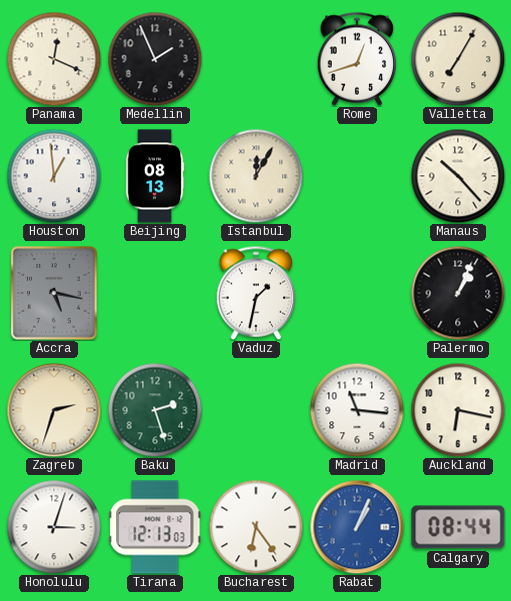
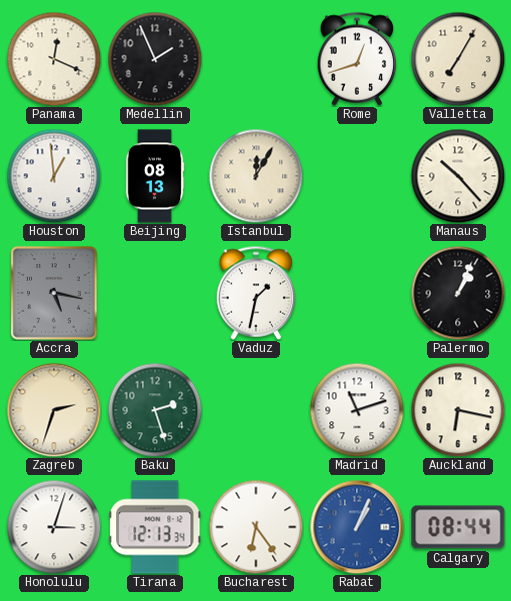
Madrid: 11:16 -> 11:12
Tirana: 12:13:03 -> 12:13:34
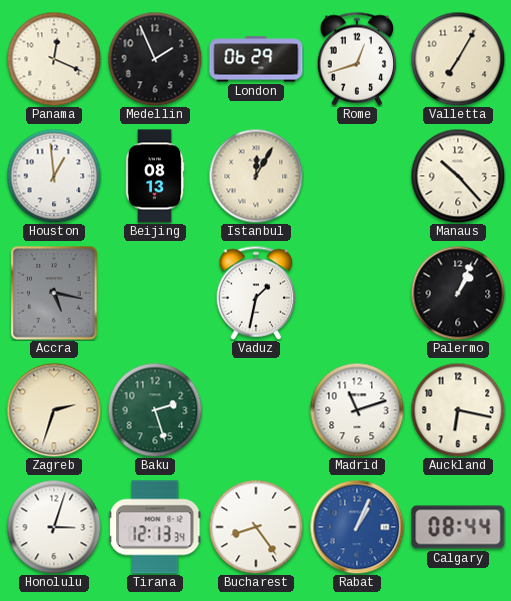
London: none -> 06:29
Bucharest: 6:24 -> 8:24
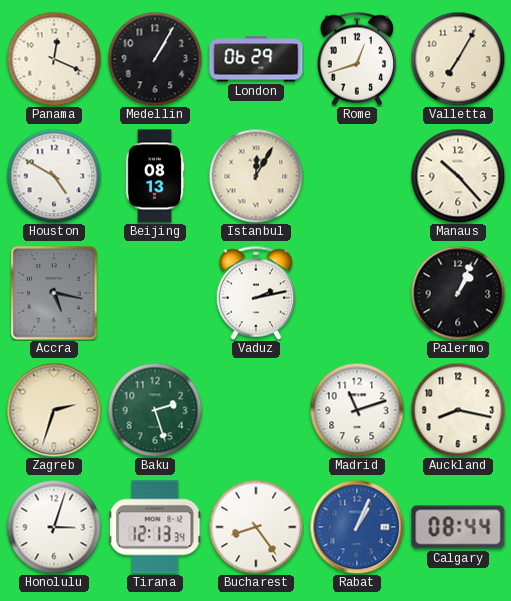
Medellin: 1:56 -> 1:05
Houston: 12:59 -> 4:50
Vaduz: 1:32 -> 2:13
Auckland: 6:17 -> 8:17
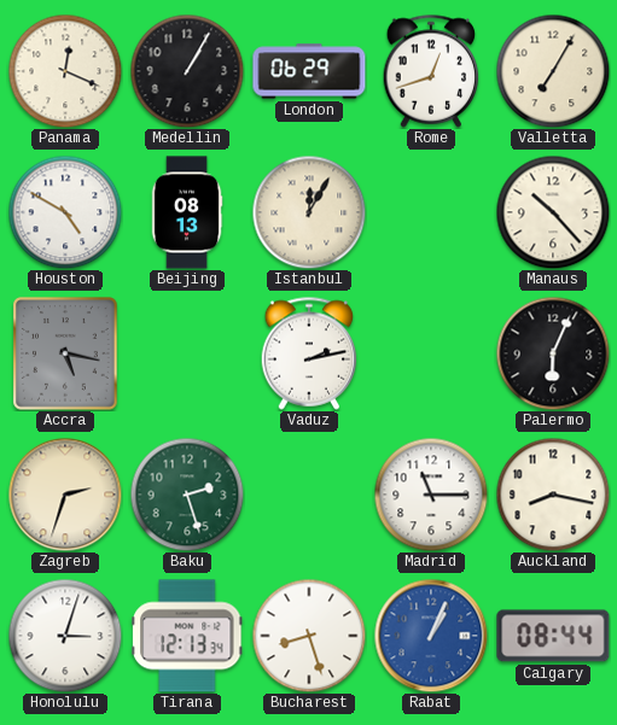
Palermo: 1:04 -> 6:04
Madrid: 11:12 -> 11:15
Bucharest: 8:24 -> 8:27
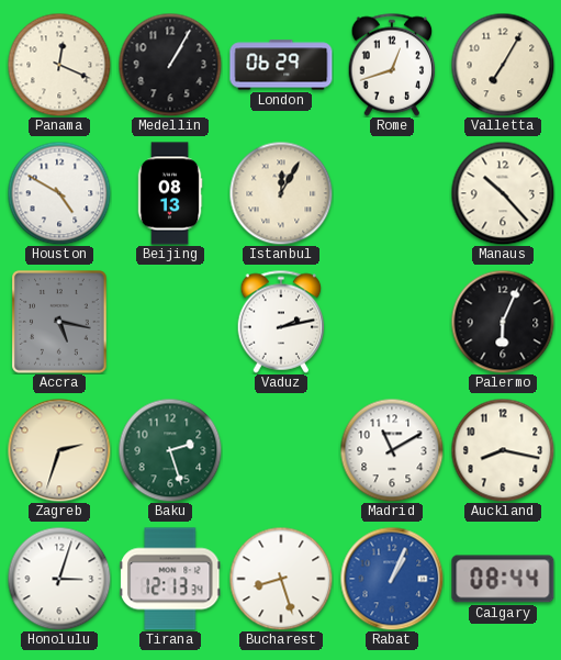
Madrid: 11:15 -> 11:10
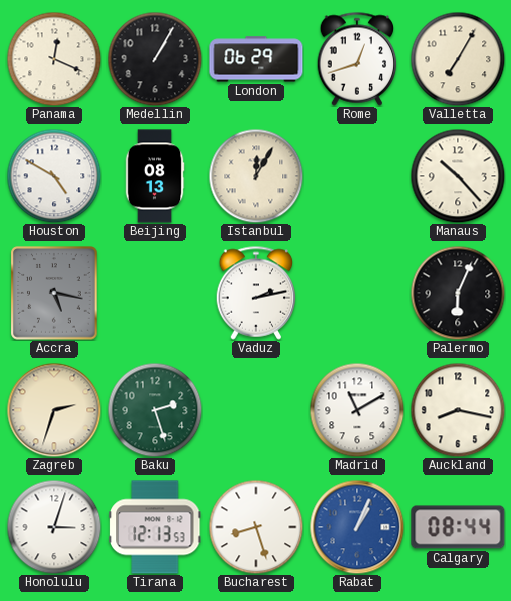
Tirana: 12:13:34 -> 12:13:53
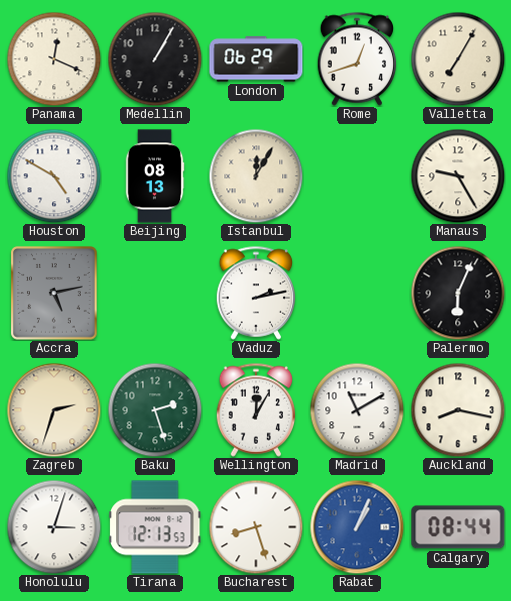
Manaus: 10:23 -> 9:25
Accra: 5:17 -> 5:13
Wellington: none -> 12:05
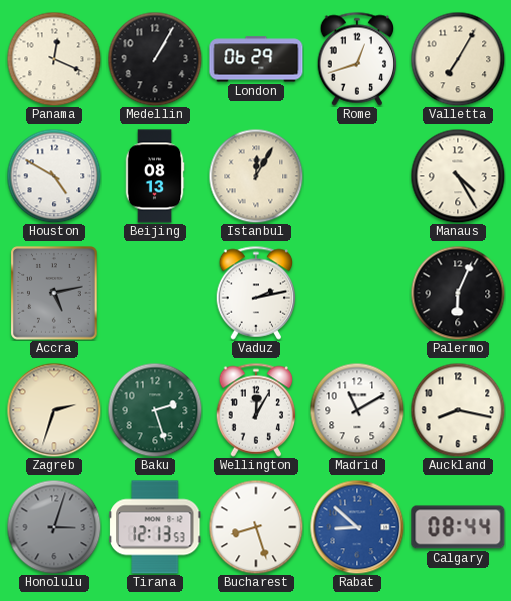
Manaus: 9:25 -> 4:25
Honolulu dial: white -> grey
Rabat: 1:04 -> 8:52
